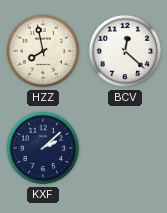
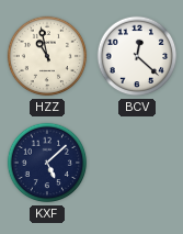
HZZ: 7:58 -> 10:58
KXF: 2:08 -> 5:08
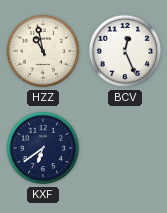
BCV: 12:22 -> 12:26
KXF: 5:08 -> 6:39
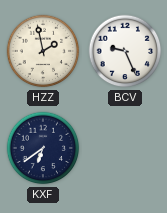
HZZ: 10:58 -> 1:58
BCV: 12:26 -> 9:26
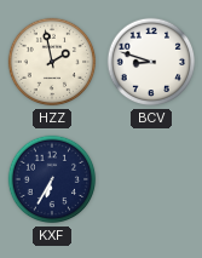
BCV: 9:26 -> 8:48
KXF: 6:39 -> 6:35
